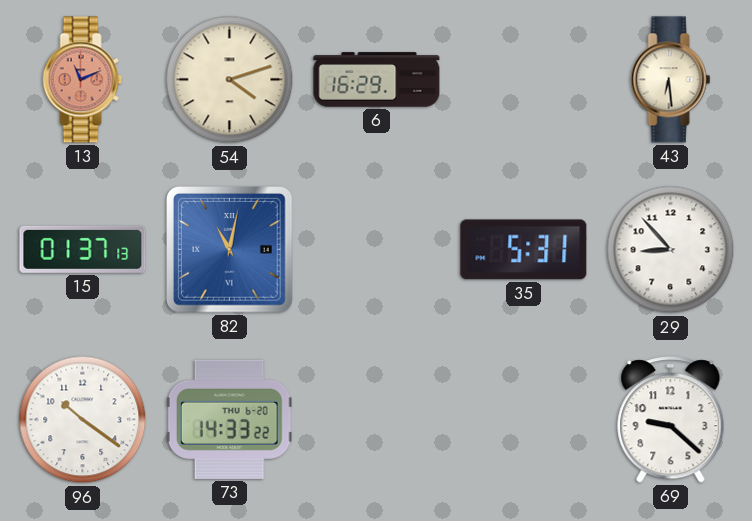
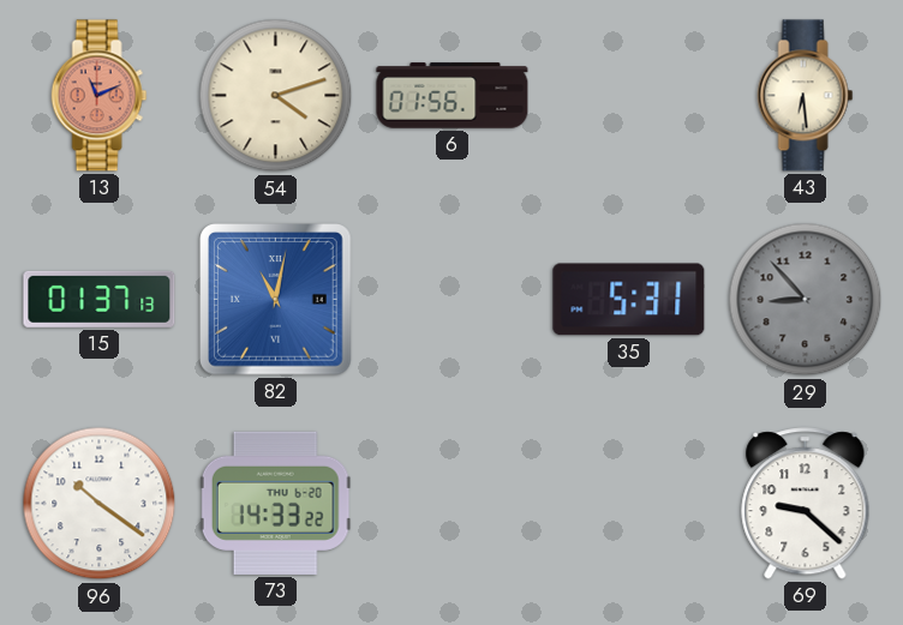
6: 16:29 -> 01:56
29 dial: white -> grey
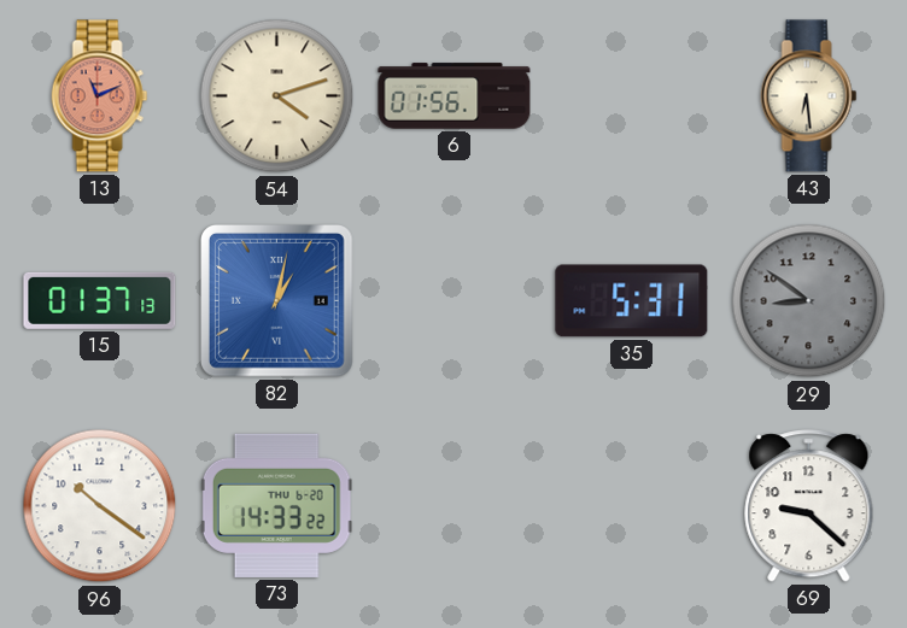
82: 11:02 -> 1:02
29: 8:53 -> 8:51
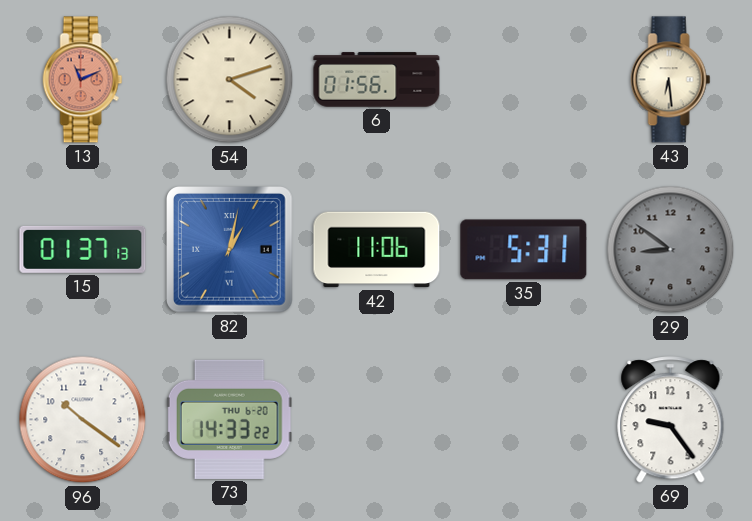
42: none -> 11:06
69: 9:22 -> 9:24
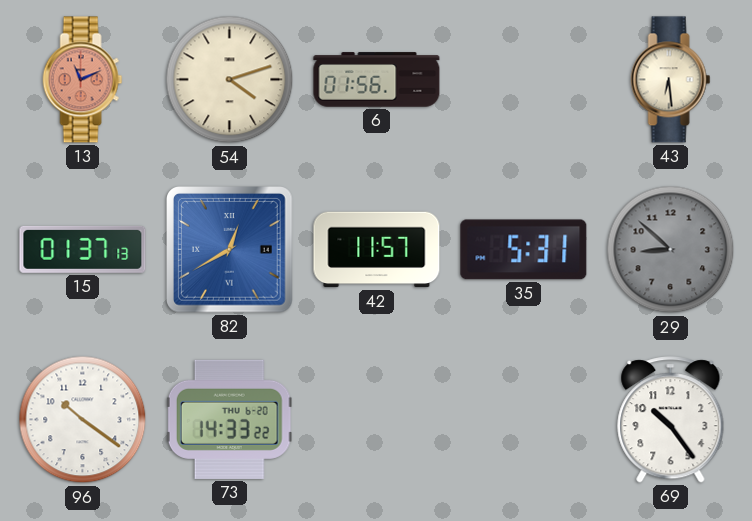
82: 1:02 -> 12:40
42: 11:06 -> 11:57
29: 8:51 -> 8:52
69: 9:24 -> 10:24
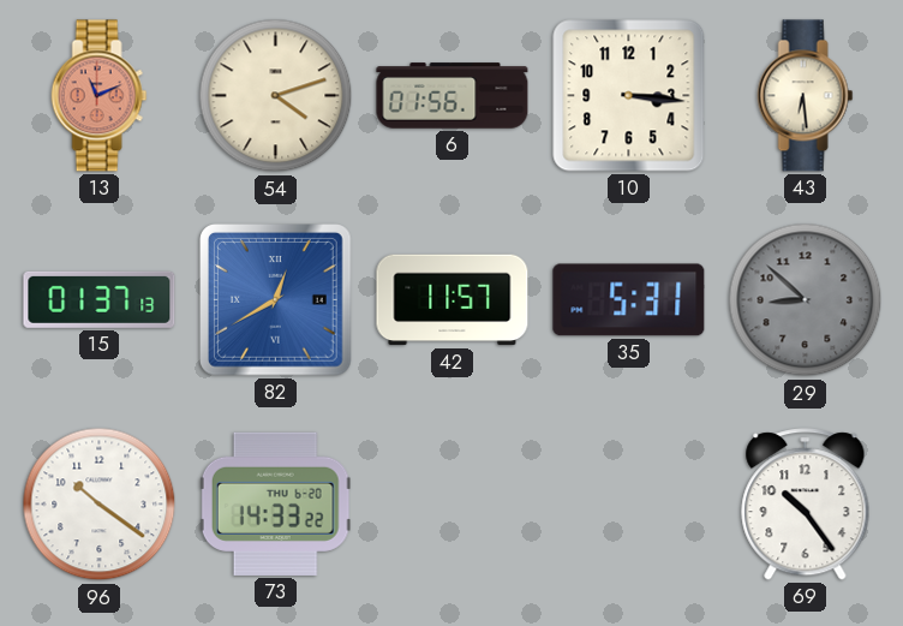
10: none -> 3:16
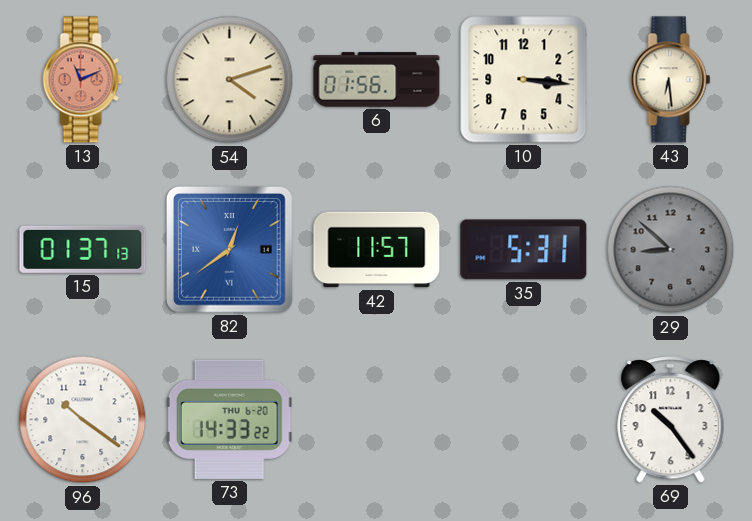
82: 12:40 -> 12:39
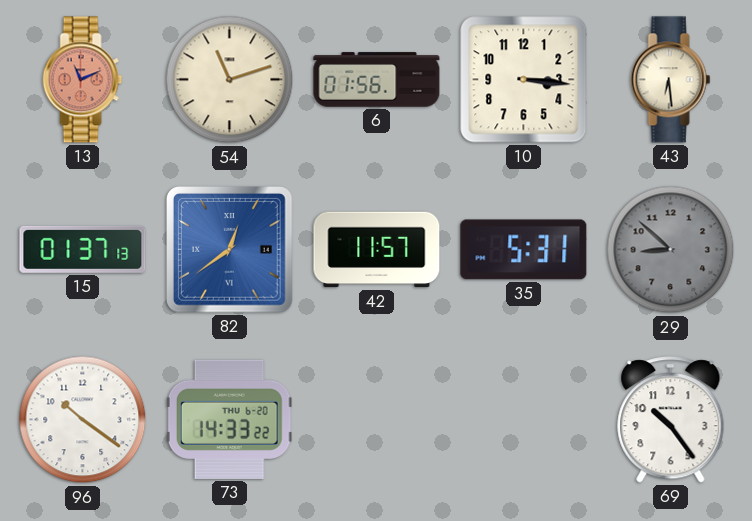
54: 4:12 -> 11:12
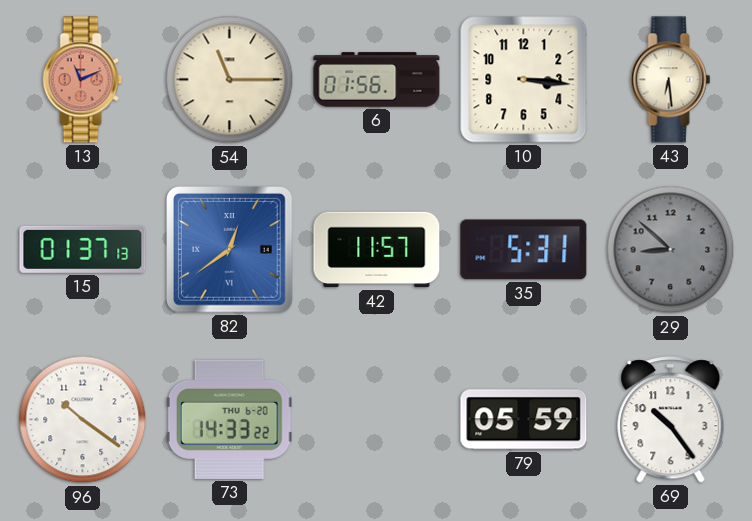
54: 11:12 -> 11:15
79: none -> 05:59
